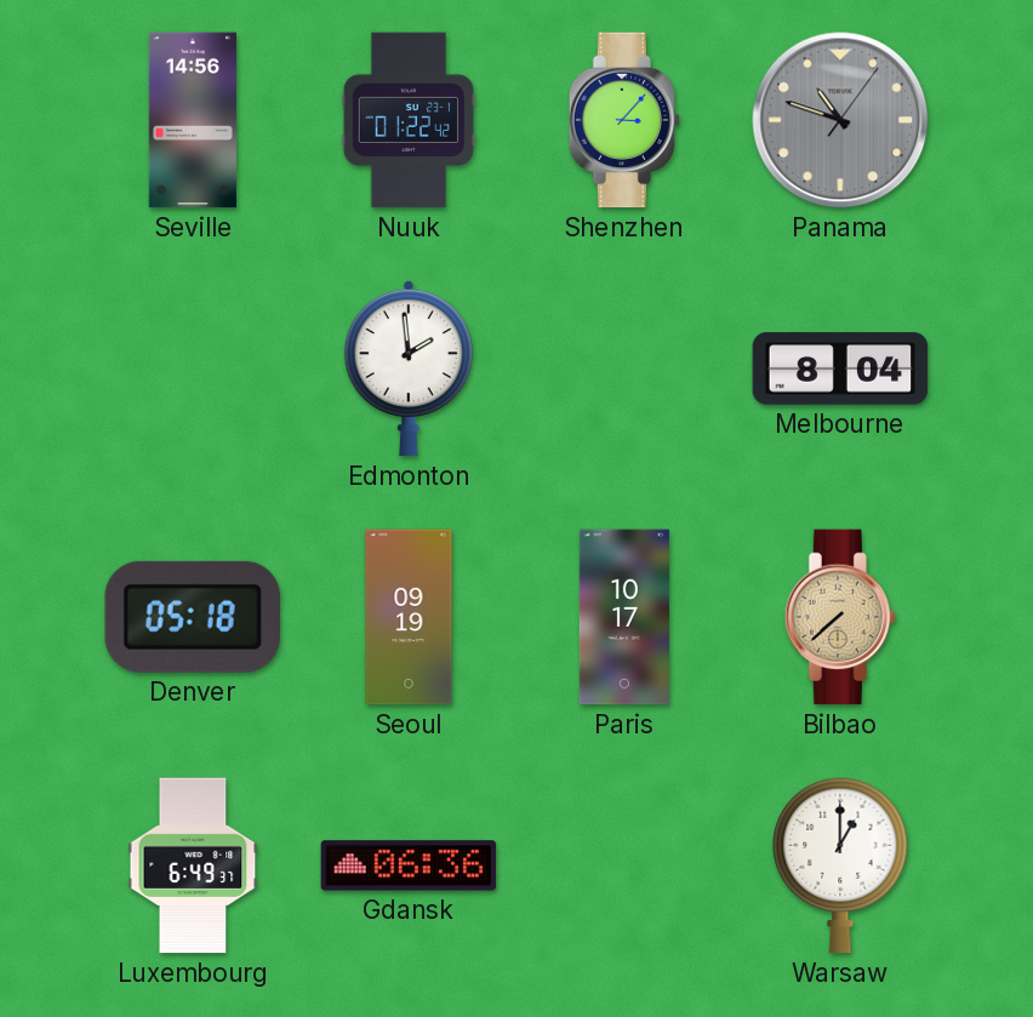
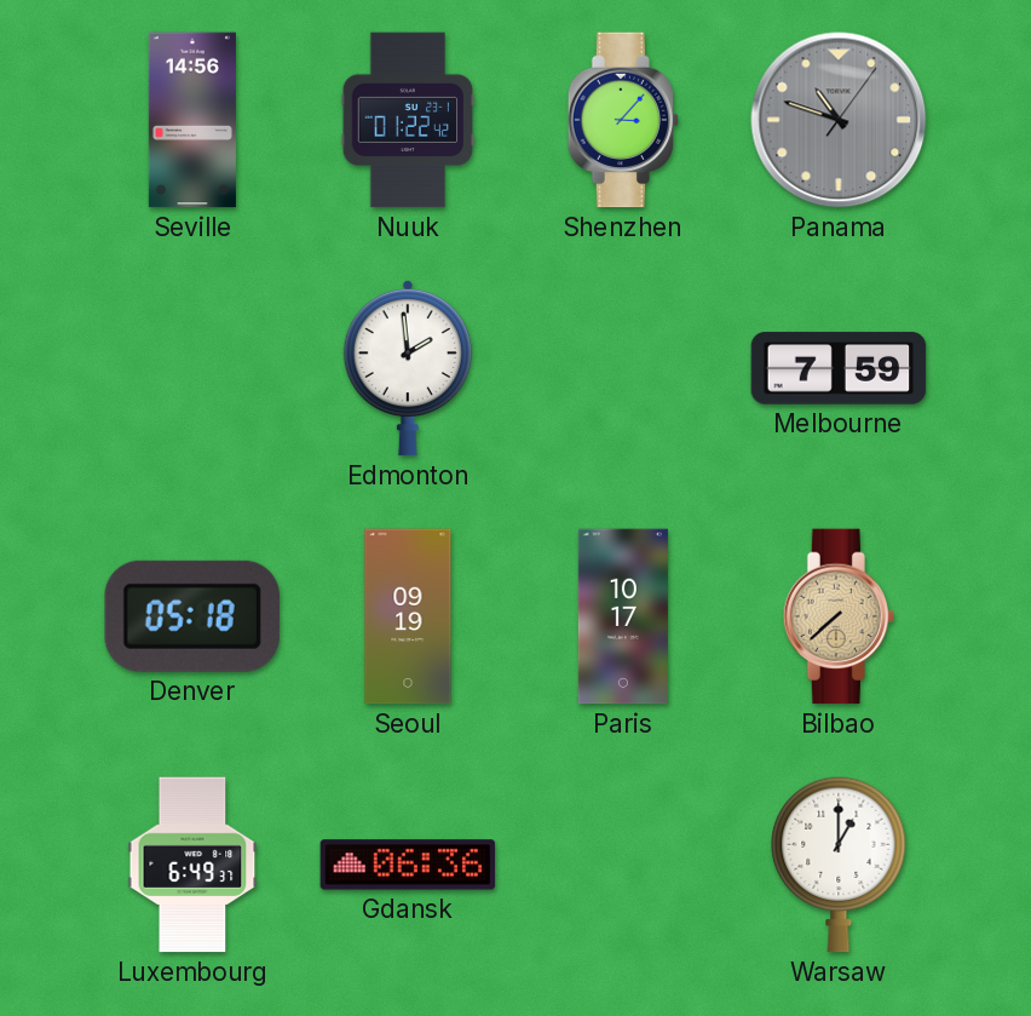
Melbourne: 8:04 -> 7:59
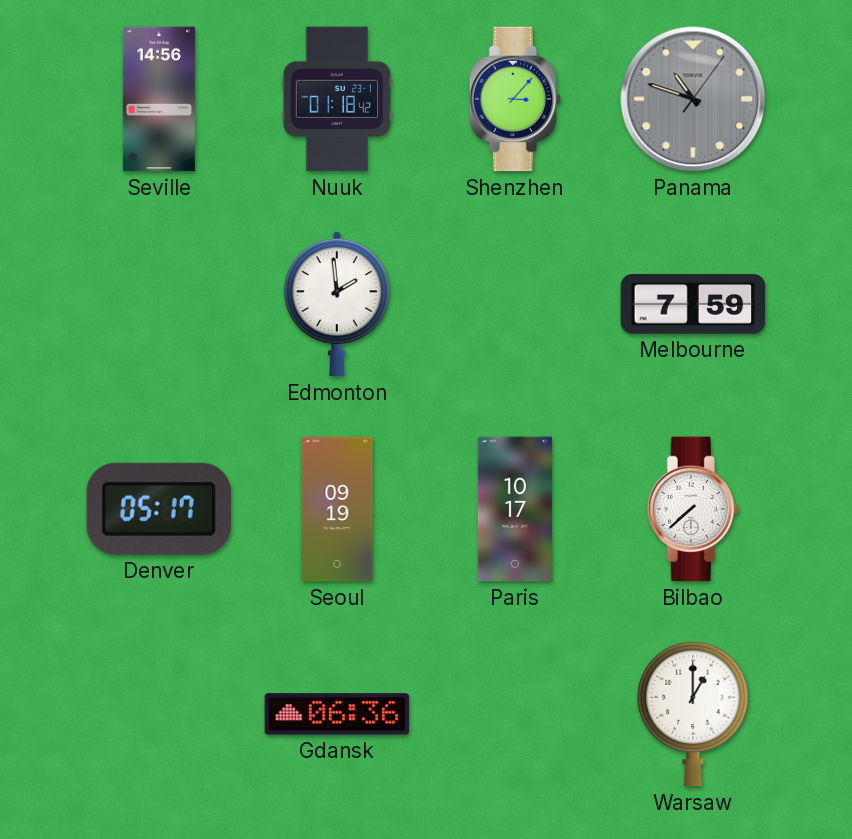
Nuuk: 01:22 -> 01:18
Denver: 05:18 -> 05:17
Bilbao dial: champagne -> white
Luxembourg: 6:49 -> none
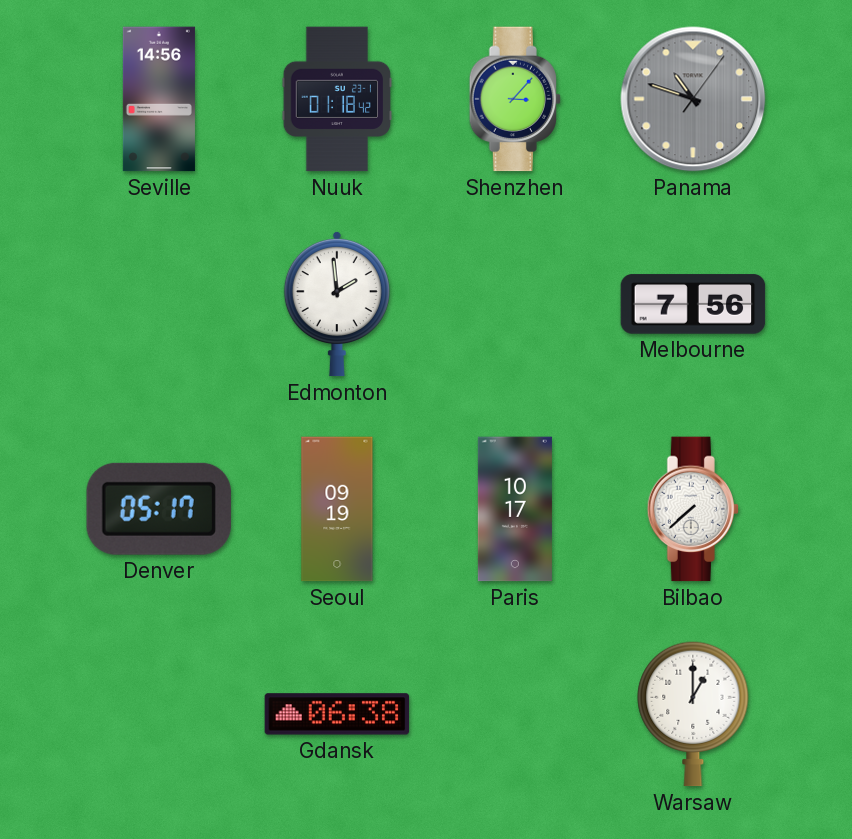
Melbourne: 7:59 -> 7:56
Gdansk: 06:36 -> 06:38
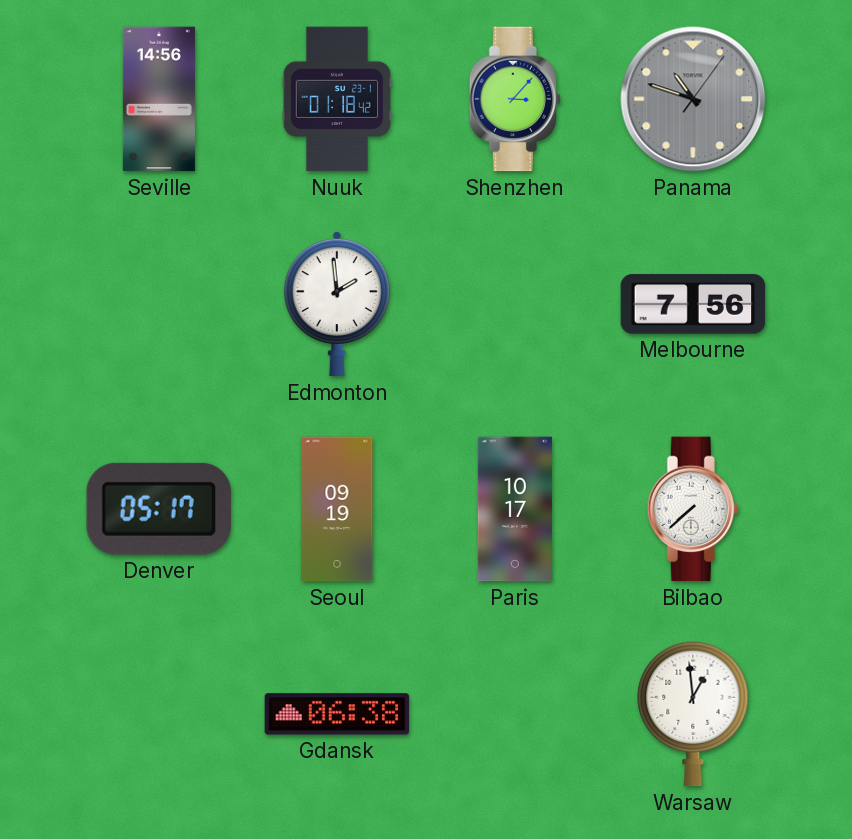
Warsaw: 1:00 -> 12:59
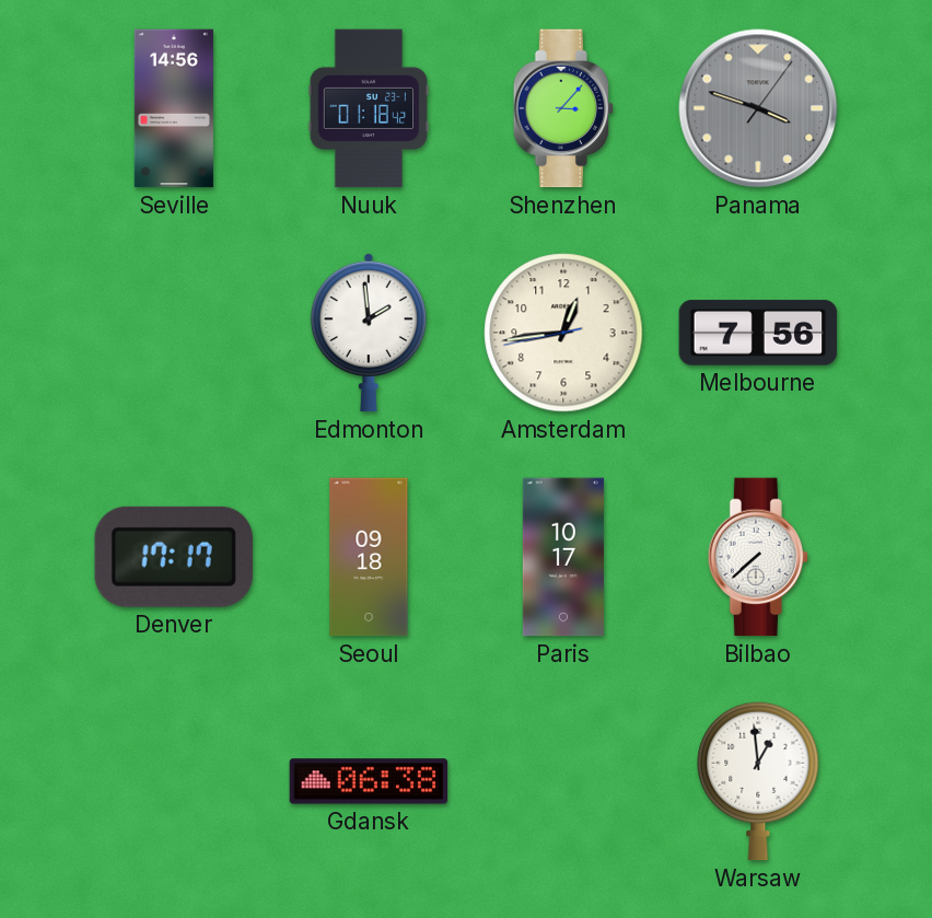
Panama: 10:48 -> 3:48
Amsterdam: none -> 12:43
Denver: 05:17 -> 17:17
Seoul: 09:19 -> 09:18
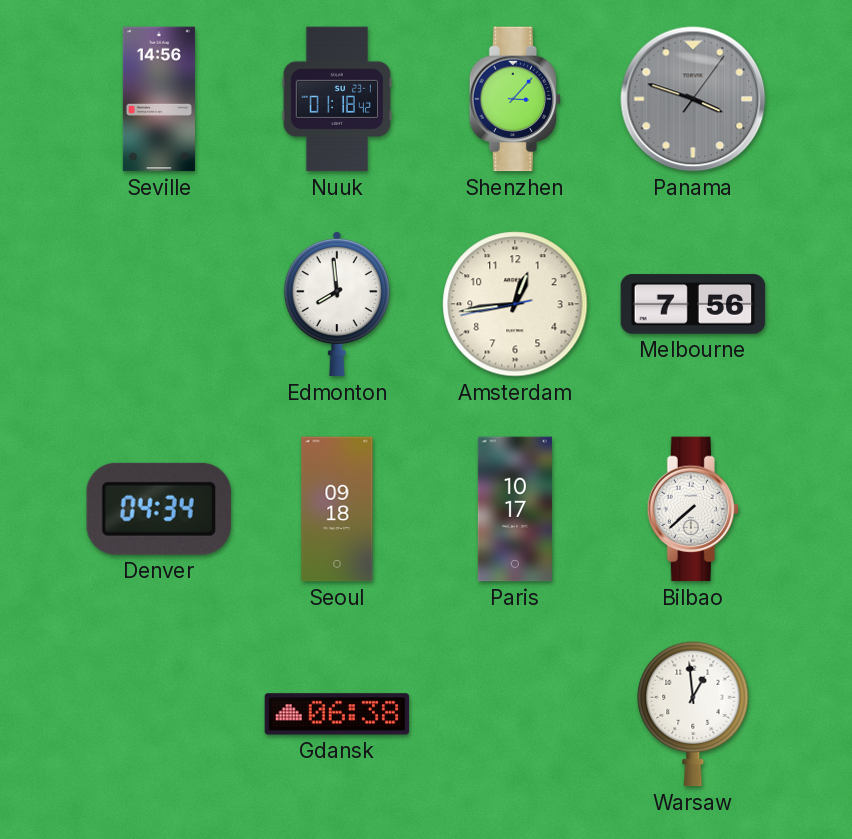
Edmonton: 1:59 -> 7:59
Denver: 17:17 -> 04:34
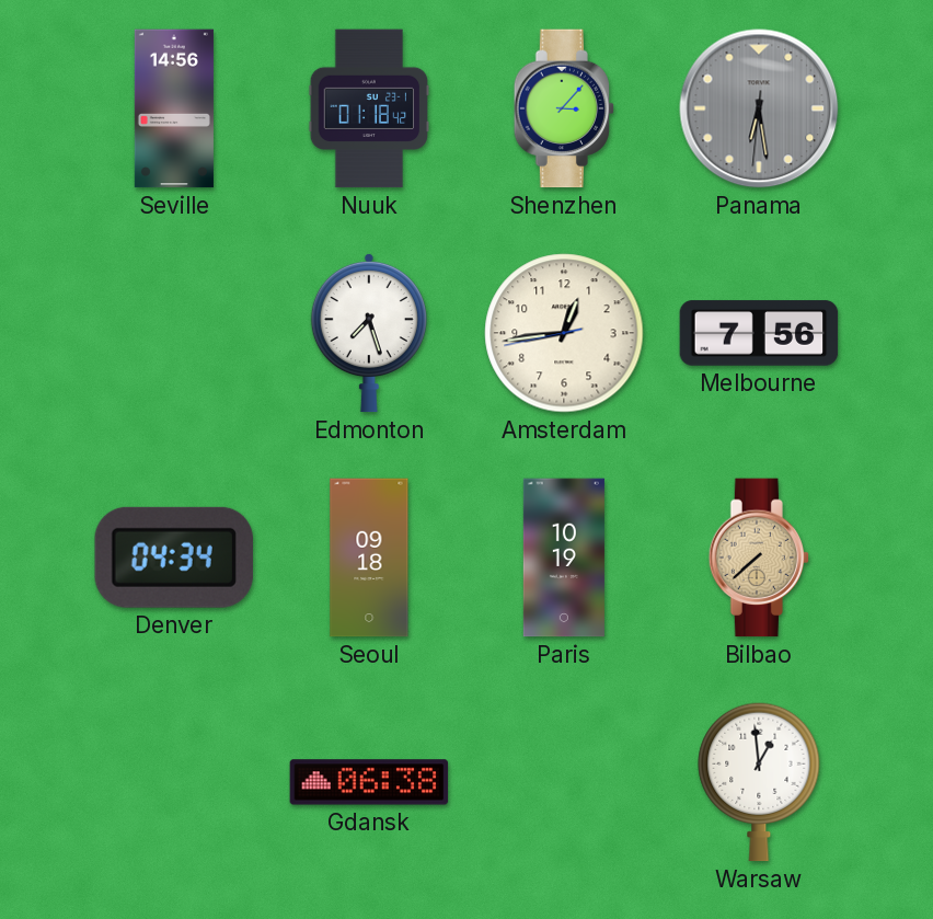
Panama: 3:48 -> 6:28
Edmonton: 7:59 -> 7:27
Paris: 10:17 -> 10:19
Bilbao dial: white -> champagne
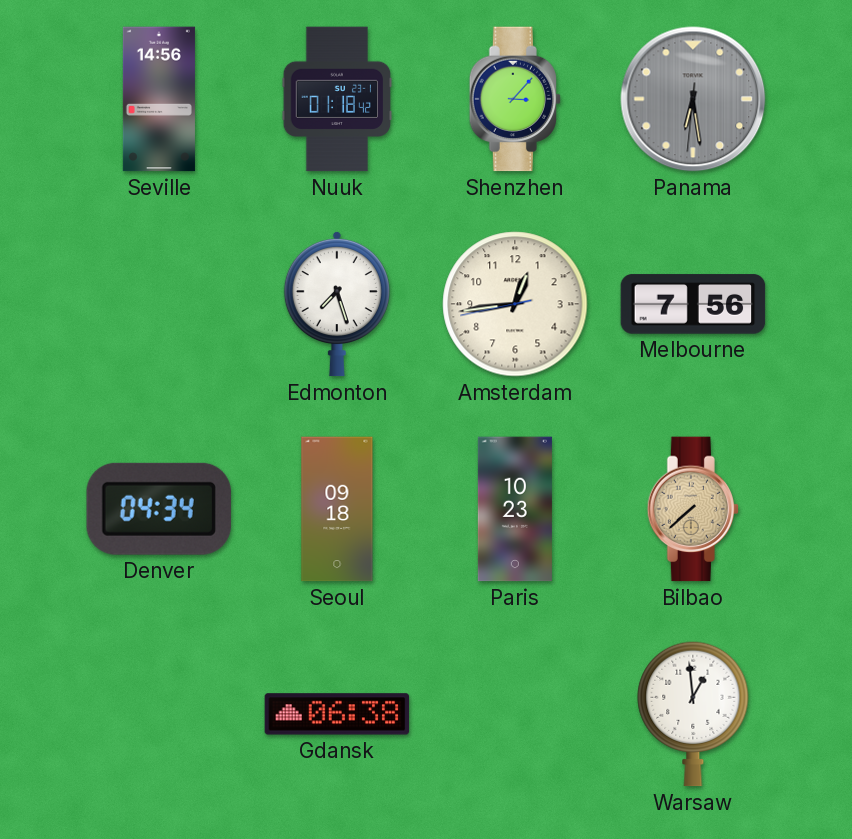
Paris: 10:19 -> 10:23
